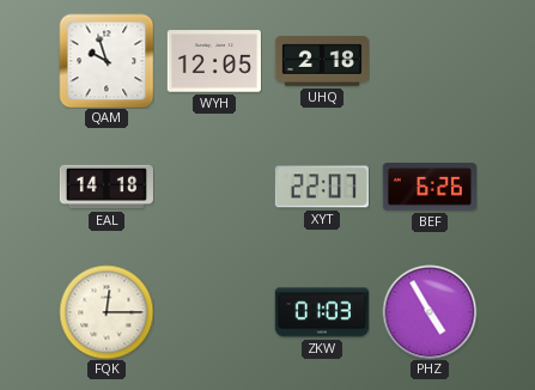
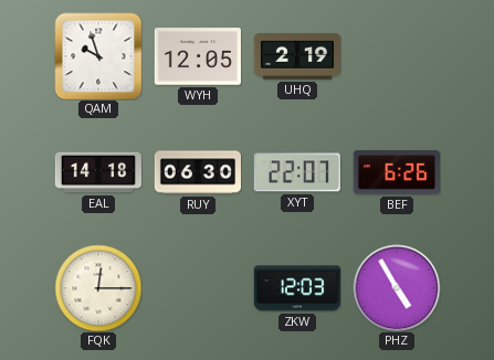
UHQ: 2:18 -> 2:19
RUY: none -> 06:30
ZKW: 01:03 -> 12:03
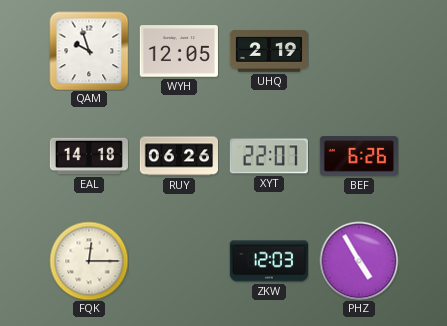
RUY: 06:30 -> 06:26
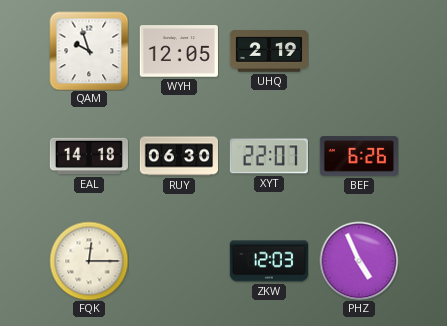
RUY: 06:26 -> 06:30
PHZ: 4:55 -> 4:56
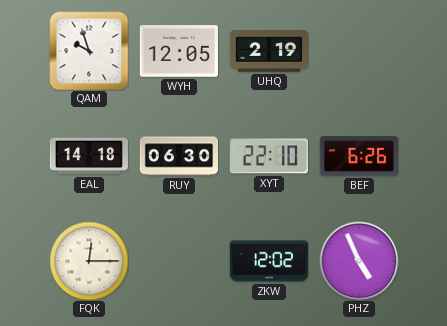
XYT: 22:07 -> 22:10
ZKW: 12:03 -> 12:02
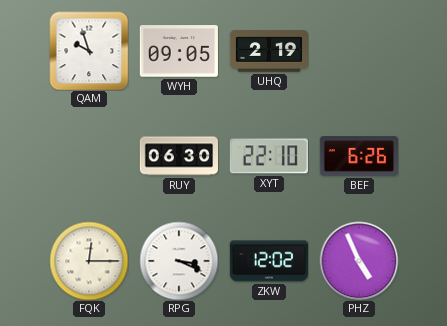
WYH: 12:05 -> 09:05
EAL: 14:18 -> none
RPG: none -> 3:19
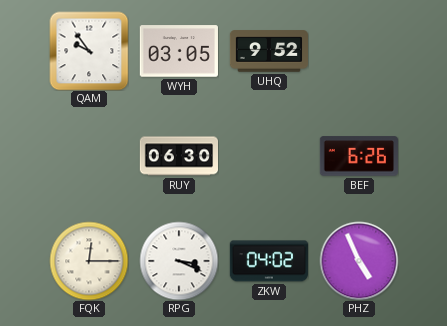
QAM: 9:57 -> 9:54
WYH: 09:05 -> 03:05
UHQ: 2:19 -> 9:52
XYT: 22:10 -> none
ZKW: 12:02 -> 04:02
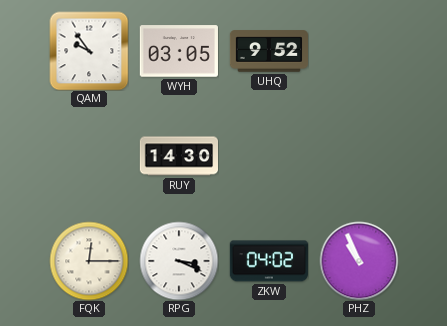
RUY: 06:30 -> 14:30
BEF: 6:26 -> none
PHZ: 4:56 -> 10:56
